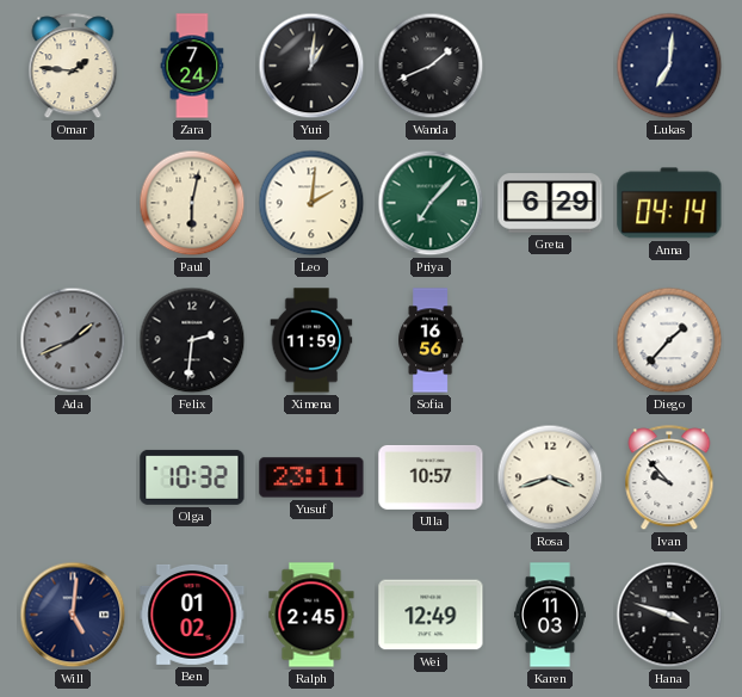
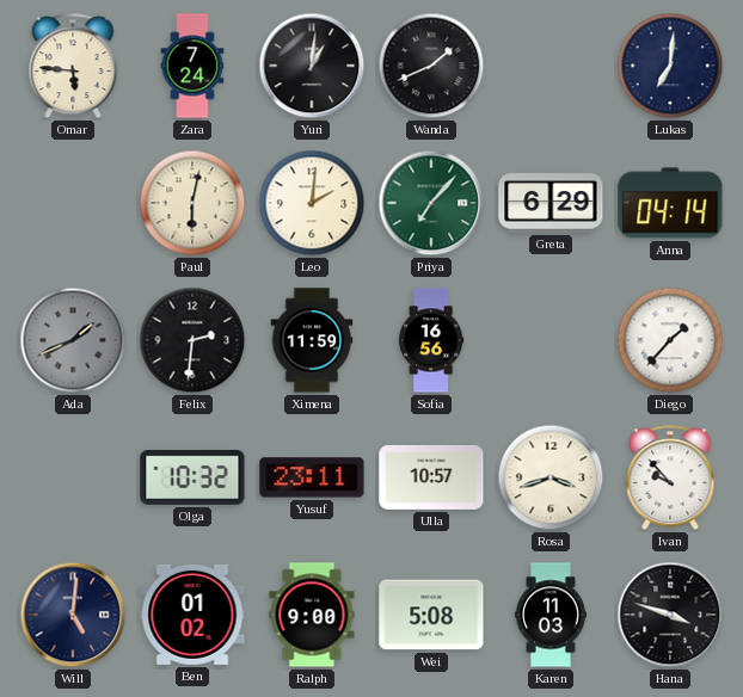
Omar: 1:46 -> 5:46
Ralph: 2:45 -> 9:00
Wei: 12:49 -> 5:08
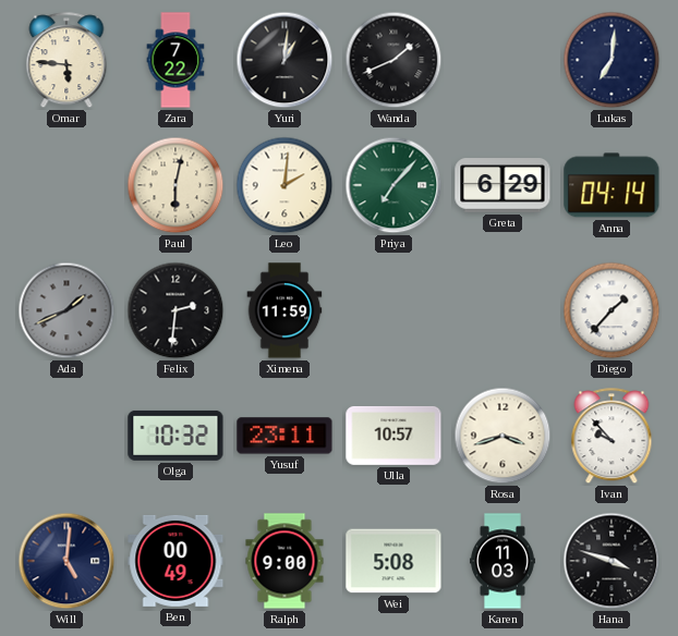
Zara: 7:24 -> 7:22
Sofia: 16:56 -> none
Ben: 01:02 -> 00:49
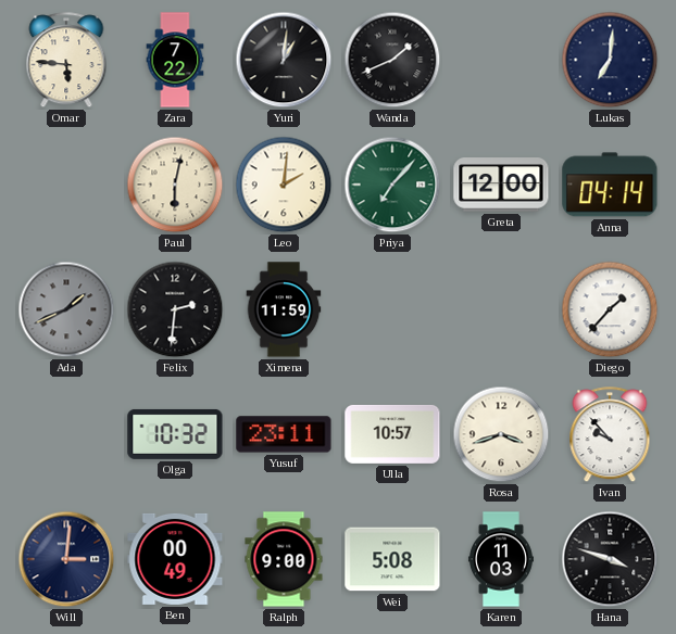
Greta: 6:29 -> 12:00
Will: 5:01 -> 3:01
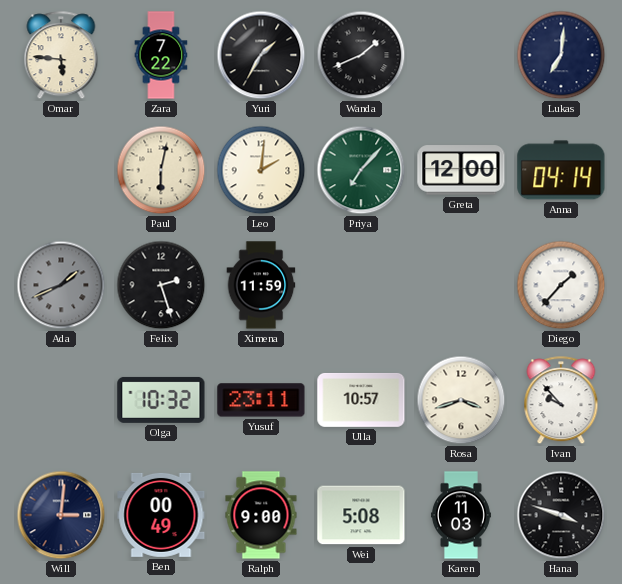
Yuri: 1:01 -> 1:35
Felix: 2:31 -> 2:27
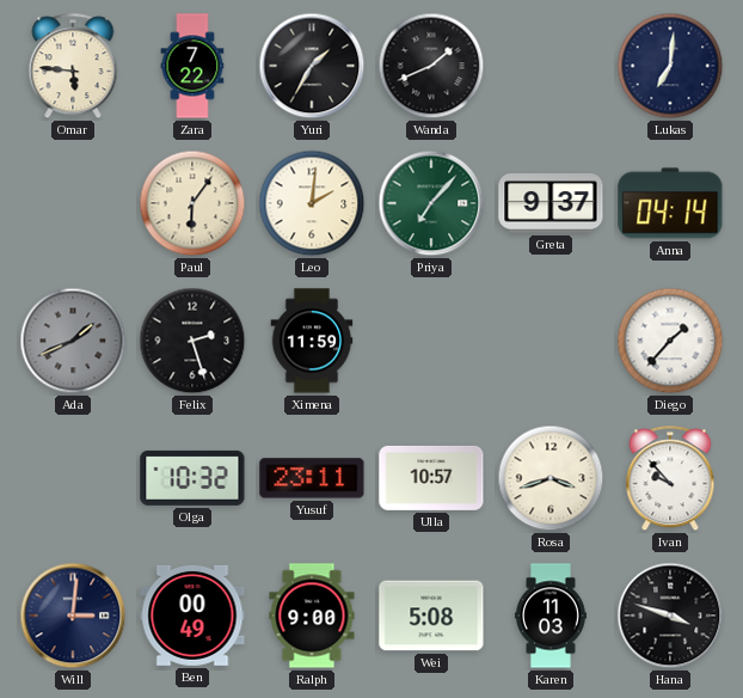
Paul: 6:02 -> 6:06
Greta: 12:00 -> 9:37
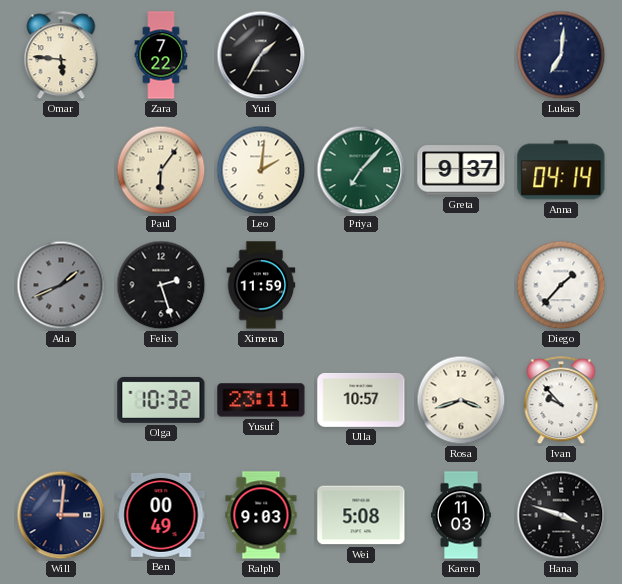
Wanda: 1:41 -> none
Ralph: 9:00 -> 9:03
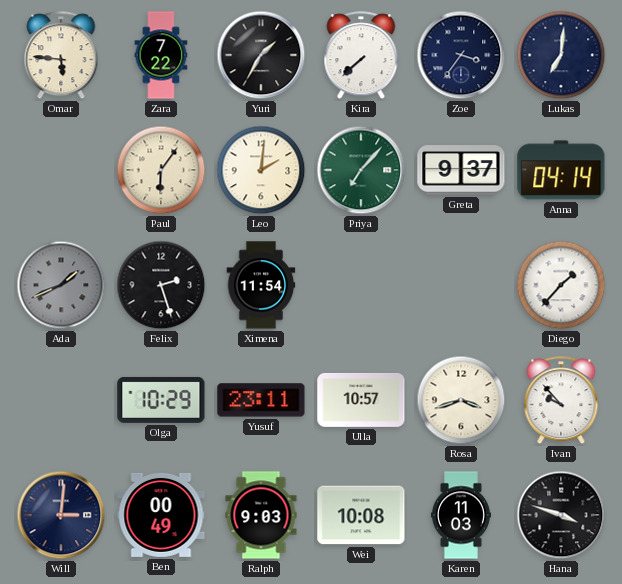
Kira: none -> 7:38
Zoe: none -> 3:36
Ximena: 11:59 -> 11:54
Olga: 10:32 -> 10:29
Wei: 5:08 -> 10:08
